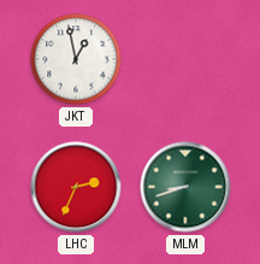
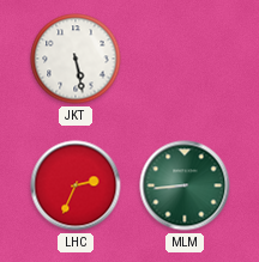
JKT: 12:58 -> 5:28
MLM: 8:42 -> 8:44
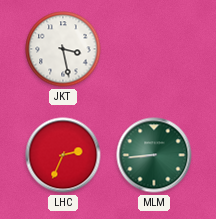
JKT: 5:28 -> 3:28
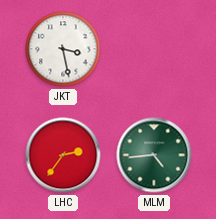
LHC: 2:34 -> 2:36
MLM: 8:44 -> 4:44
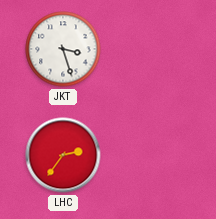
JKT: 3:28 -> 3:27
MLM: 4:44 -> none
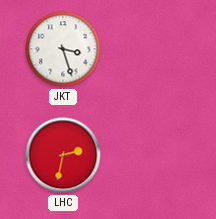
LHC: 2:36 -> 2:32
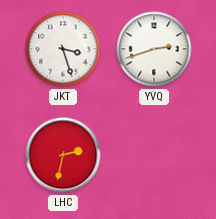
YVQ: none -> 2:42
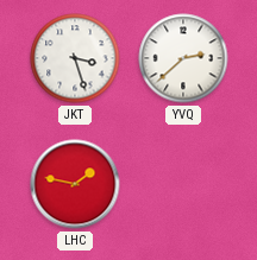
YVQ: 2:42 -> 2:38
LHC: 2:32 -> 1:47
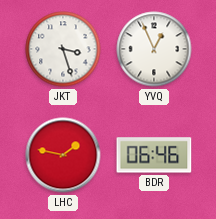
YVQ: 2:38 -> 12:56
BDR: none -> 06:46
